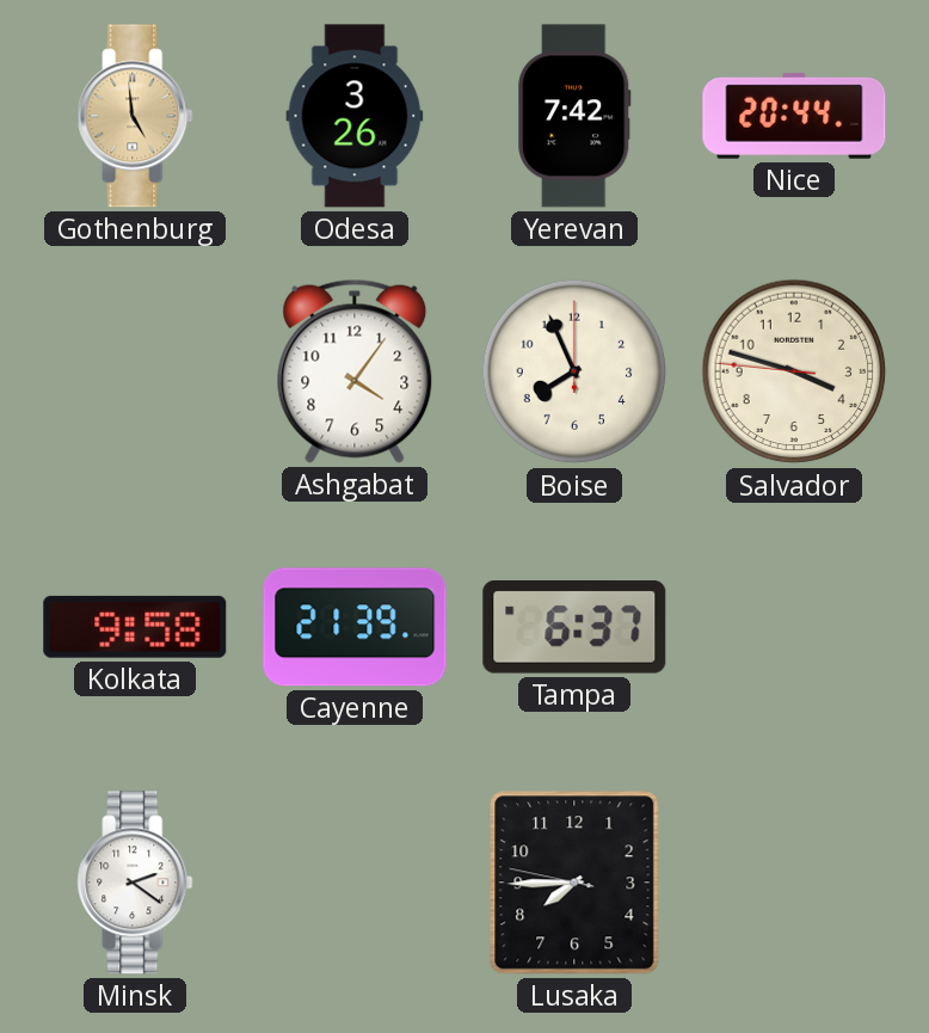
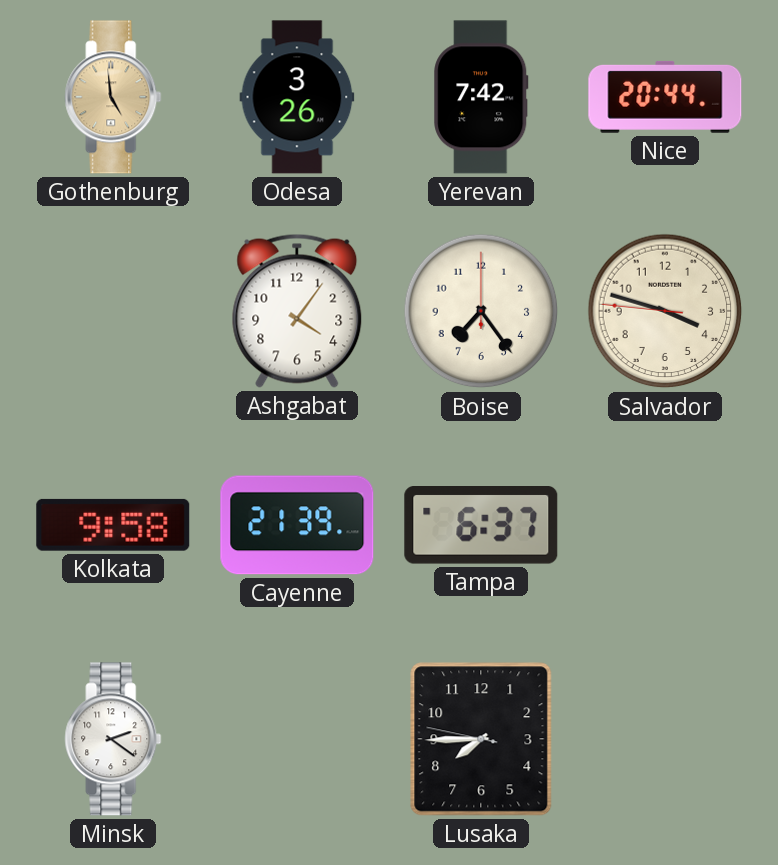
Boise: 7:56 -> 7:24
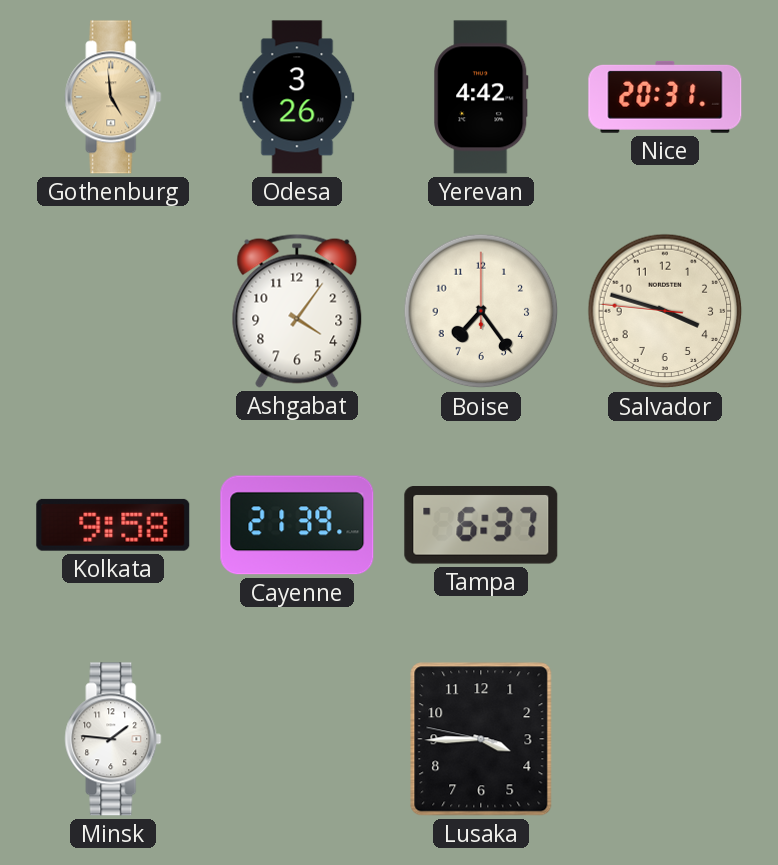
Yerevan: 7:42 -> 4:42
Nice: 20:44 -> 20:31
Minsk: 2:21 -> 1:46
Lusaka: 7:44 -> 3:44
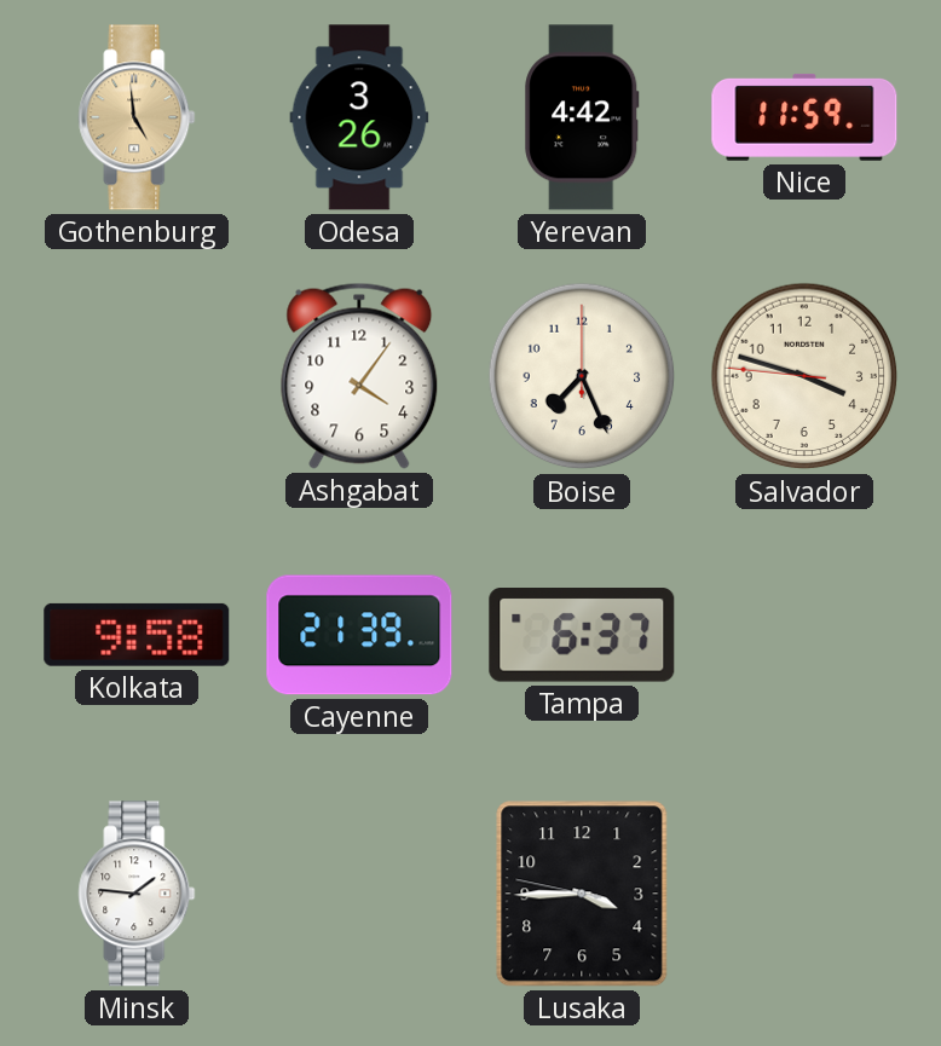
Nice: 20:31 -> 11:59
Boise: 7:24 -> 7:26
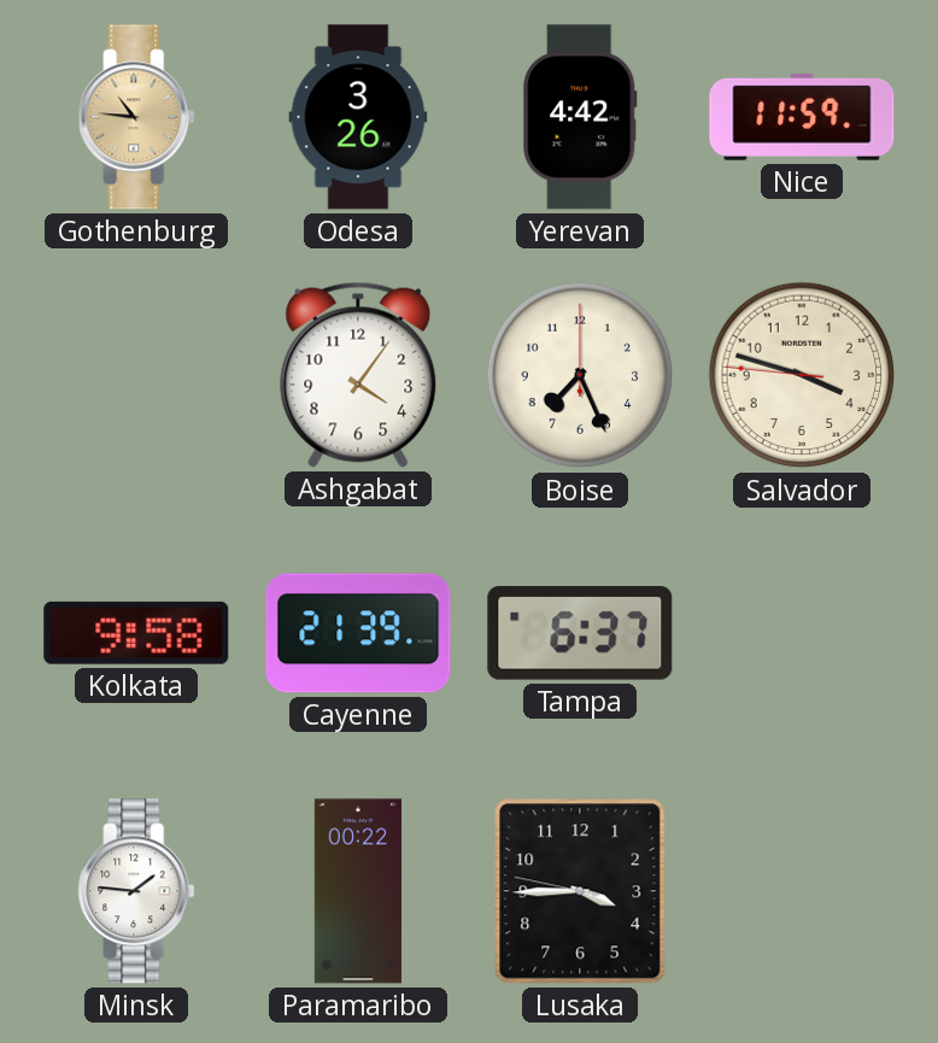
Gothenburg: 4:59 -> 10:46
Paramaribo: none -> 00:22
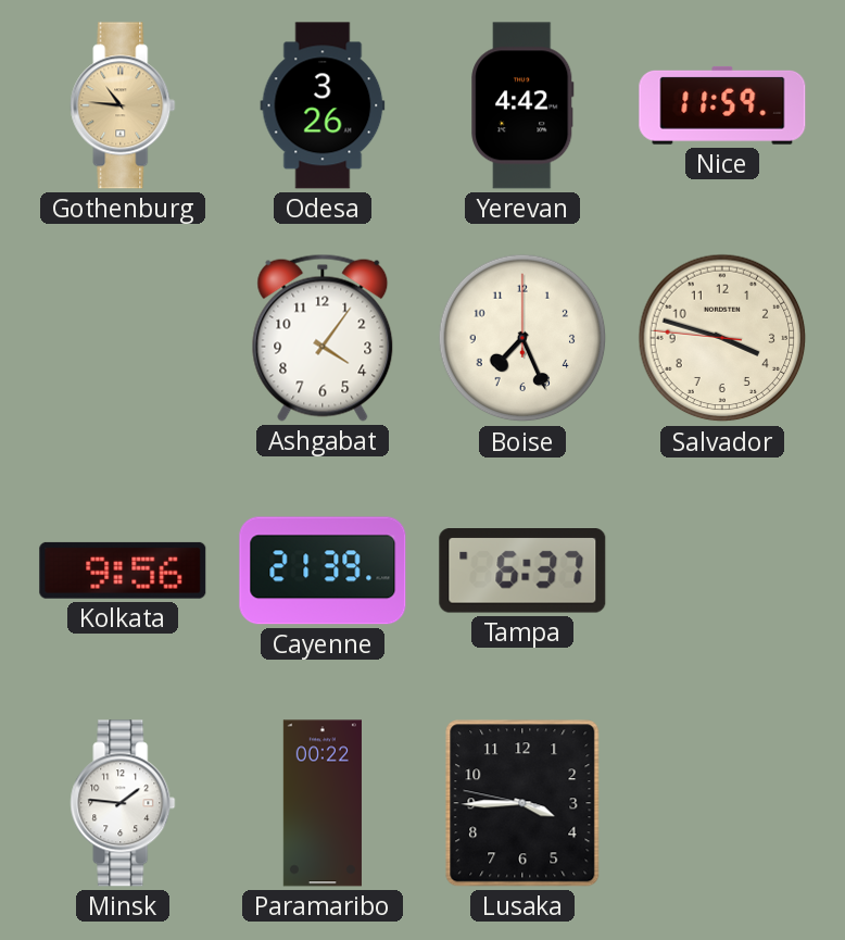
Kolkata: 9:58 -> 9:56
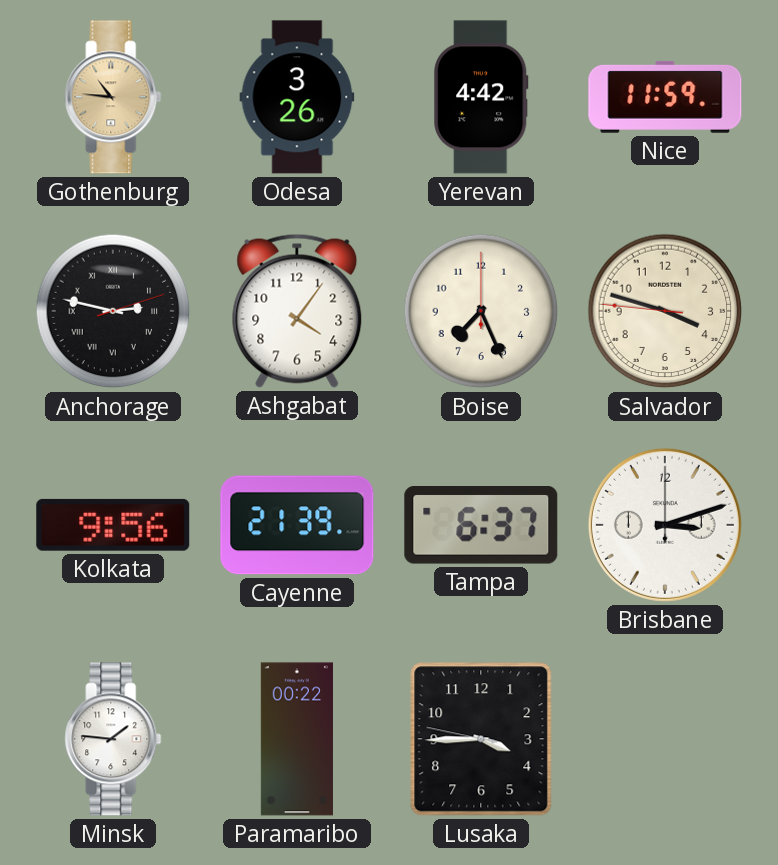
Anchorage: none -> 2:47
Brisbane: none -> 3:12
